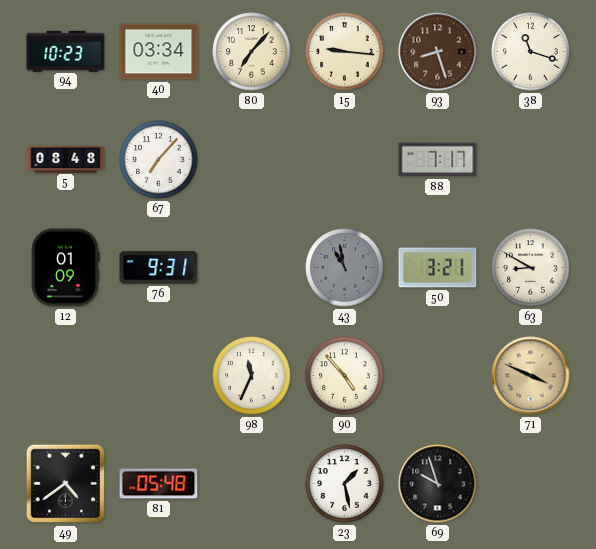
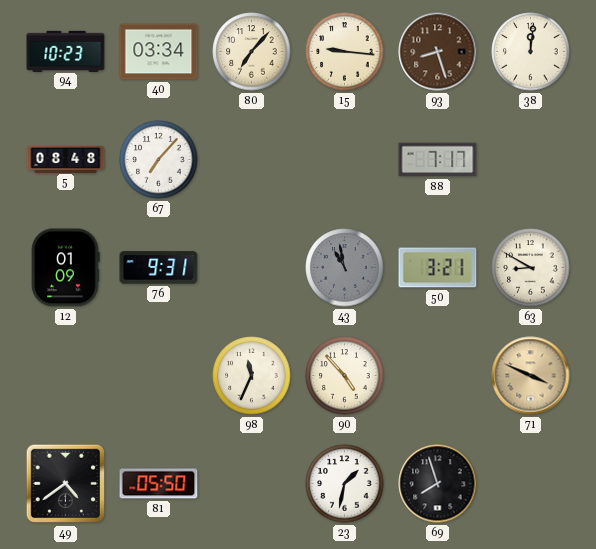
38: 11:18 -> 12:01
81: 05:48 -> 05:50
23: 1:28 -> 1:32
69: 9:57 -> 7:57
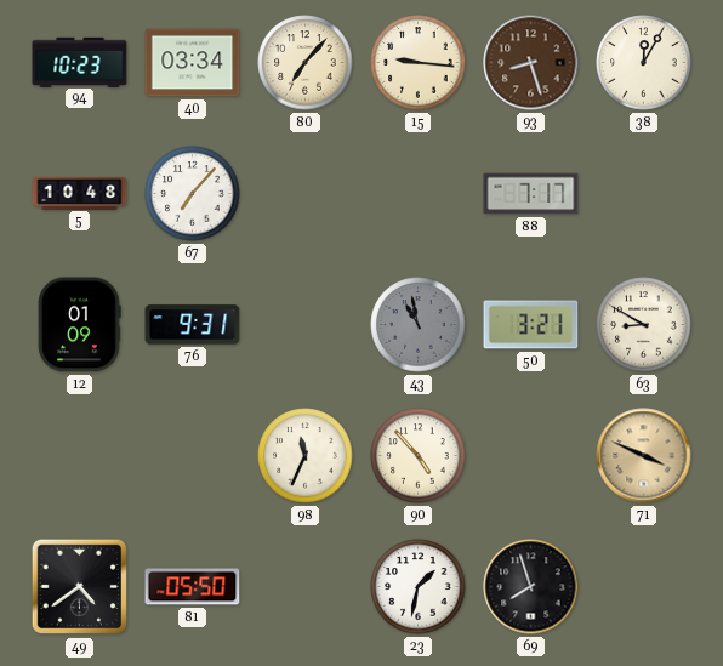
38: 12:01 -> 12:05
5: 08:48 -> 10:48
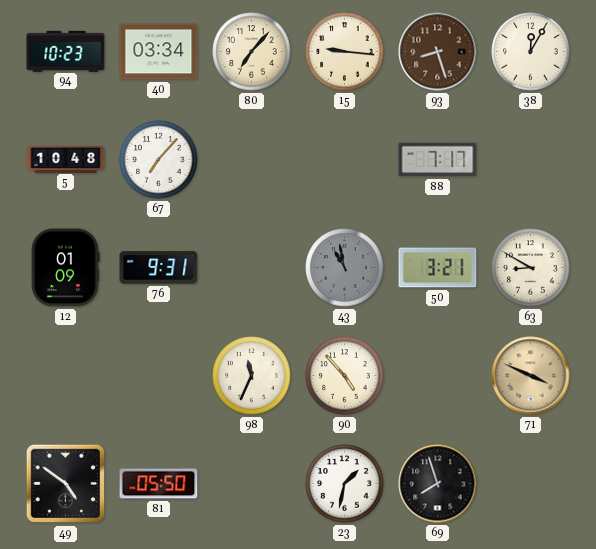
49: 4:39 -> 4:51
